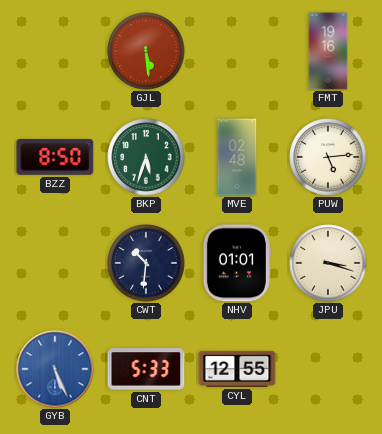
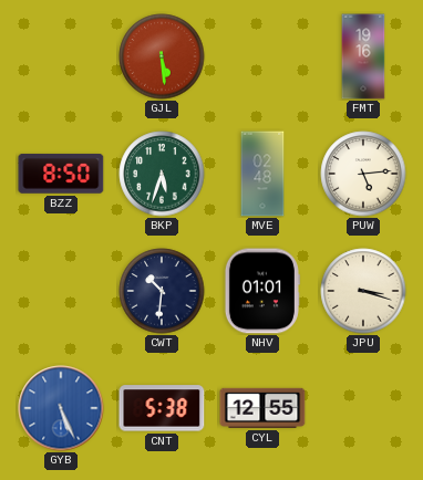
CNT: 5:33 -> 5:38
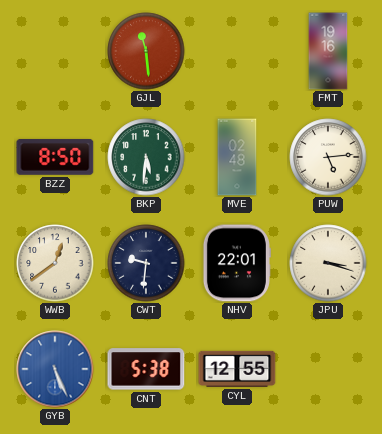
GJL: 5:29 -> 11:29
BKP: 5:33 -> 5:31
WWB: none -> 12:39
CWT: 10:31 -> 9:31
NHV: 01:01 -> 22:01
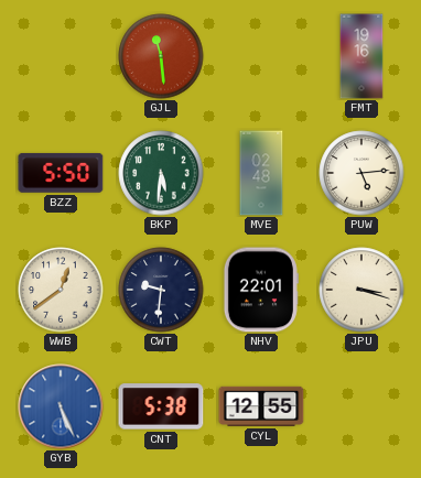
BZZ: 8:50 -> 5:50
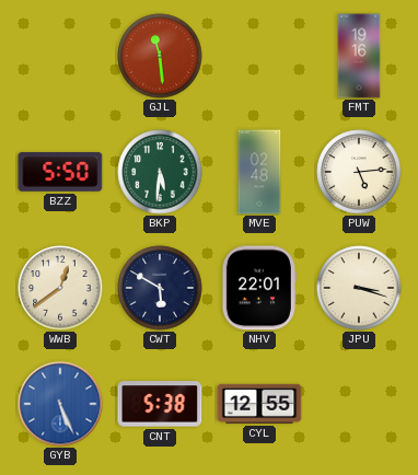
CWT: 9:31 -> 5:50
